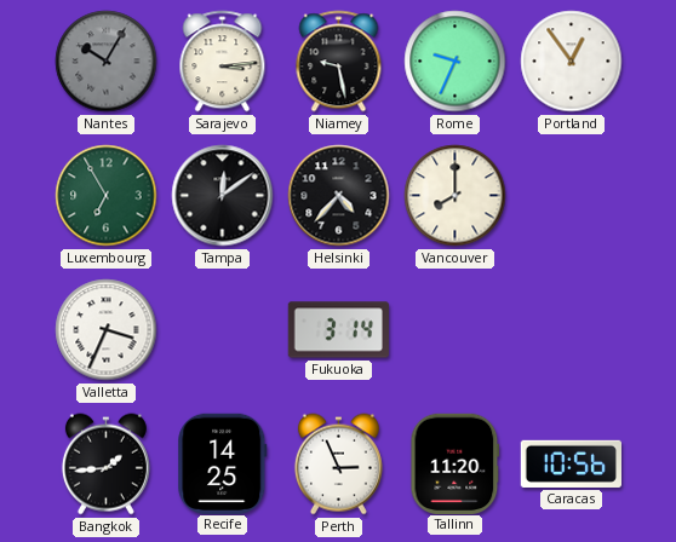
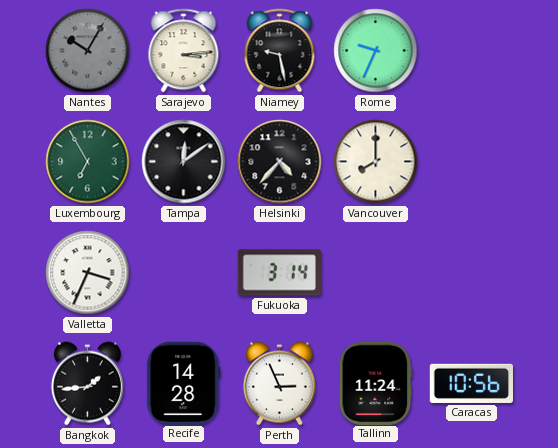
Portland: 12:54 -> none
Recife: 14:25 -> 14:28
Tallinn: 11:20 -> 11:24
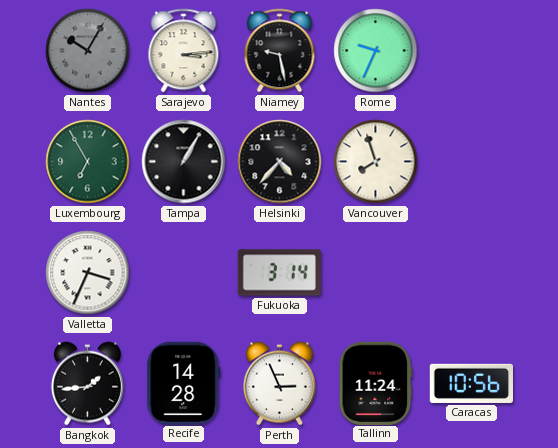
Tampa: 12:09 -> 1:05
Vancouver: 8:00 -> 7:57
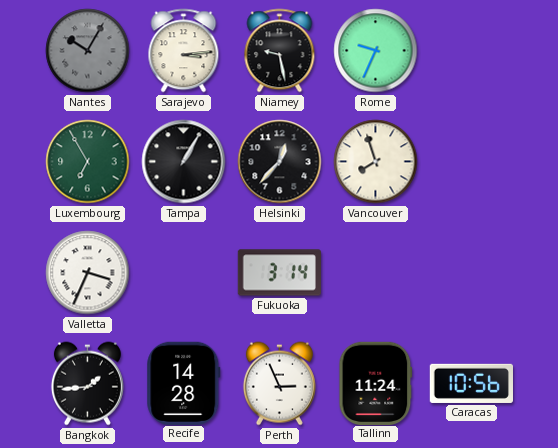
Helsinki: 4:37 -> 12:37
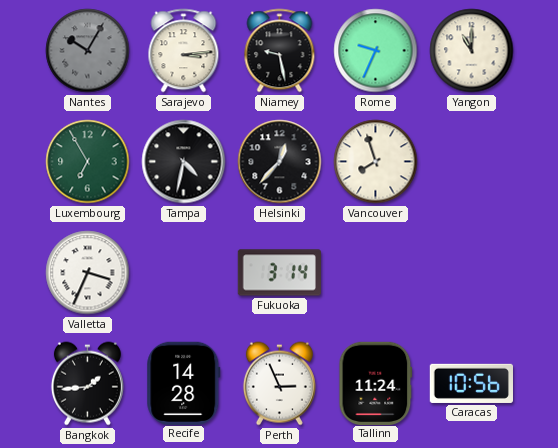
Yangon: none -> 11:00
Tampa: 1:05 -> 4:32
